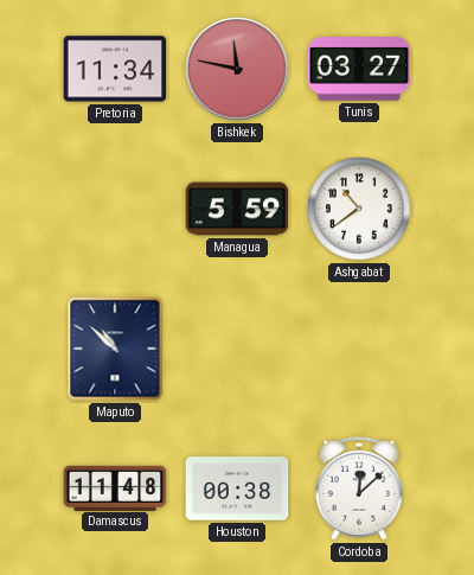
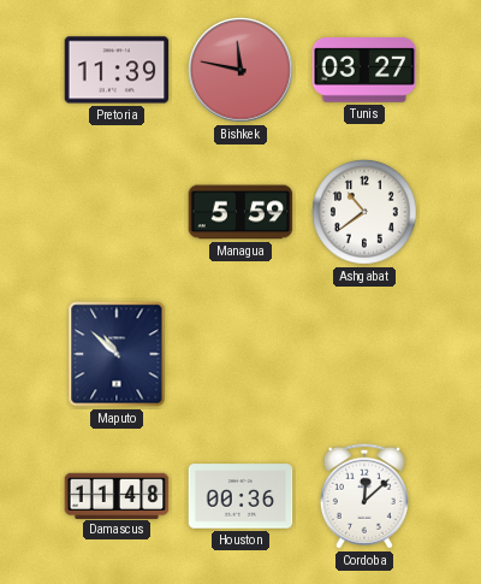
Pretoria: 11:34 -> 11:39
Houston: 00:38 -> 00:36
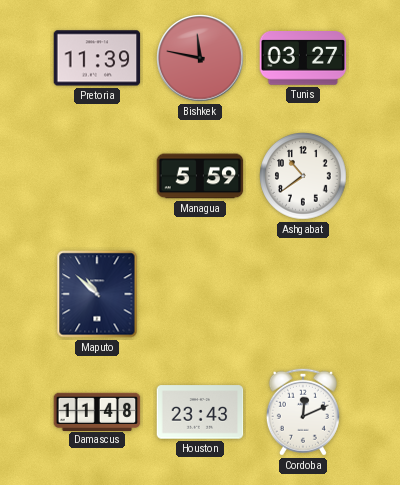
Houston: 00:36 -> 23:43
Cordoba: 12:08 -> 12:11
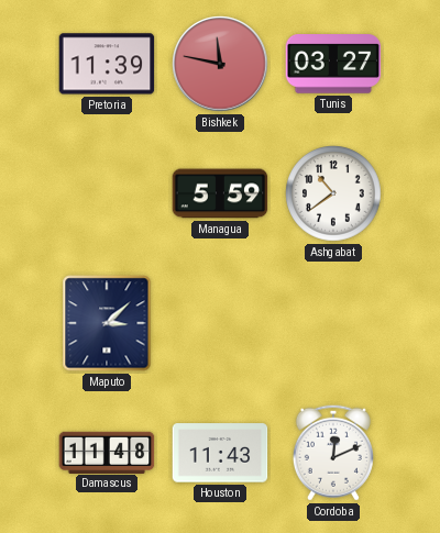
Maputo: 10:52 -> 3:08
Houston: 23:43 -> 11:43
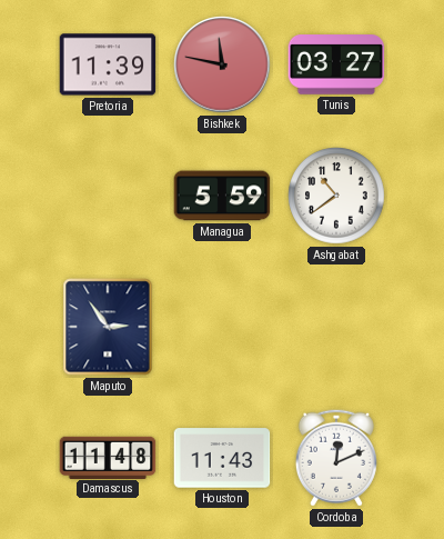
Maputo: 3:08 -> 2:54
